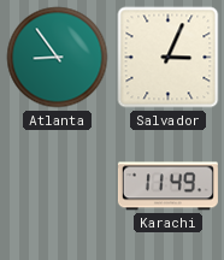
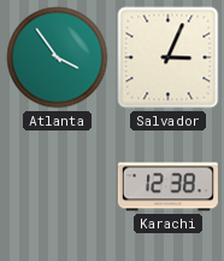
Atlanta: 8:54 -> 3:54
Karachi: 11:49 -> 12:38
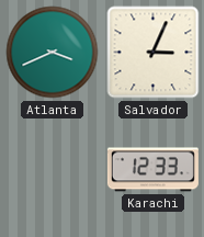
Atlanta: 3:54 -> 3:41
Karachi: 12:38 -> 12:33
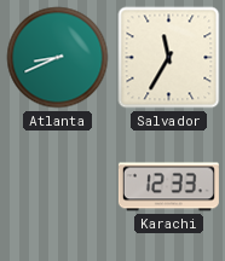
Atlanta: 3:41 -> 8:41
Salvador: 3:04 -> 11:35
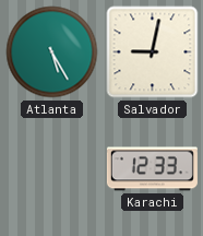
Atlanta: 8:41 -> 5:25
Salvador: 11:35 -> 9:02
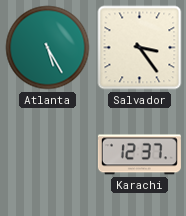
Salvador: 9:02 -> 3:24
Karachi: 12:33 -> 12:37
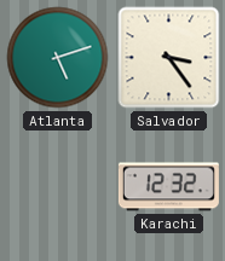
Atlanta: 5:25 -> 5:12
Karachi: 12:37 -> 12:32
